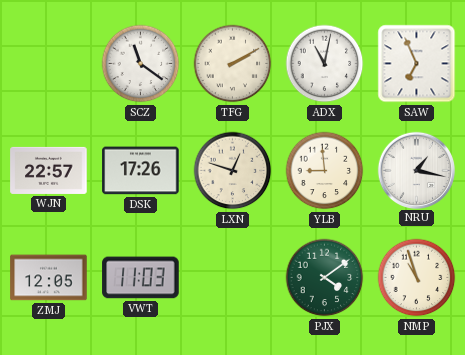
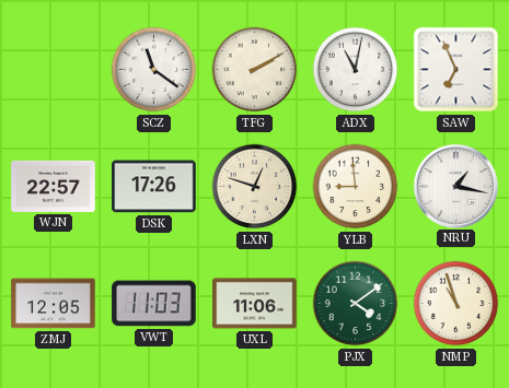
UXL: none -> 11:06
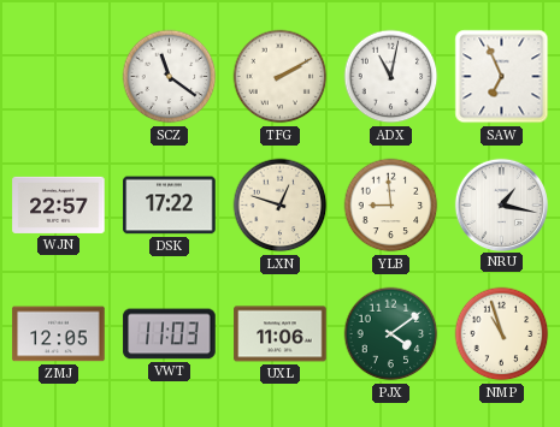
DSK: 17:26 -> 17:22
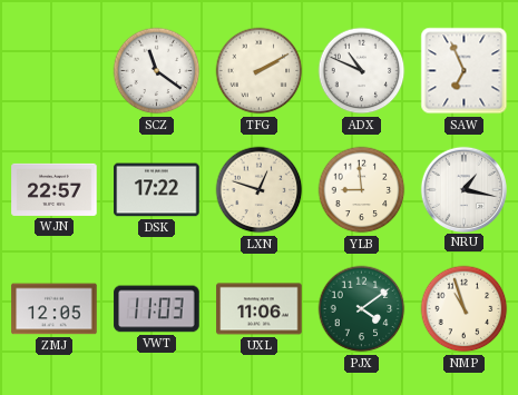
ADX: 11:02 -> 10:49
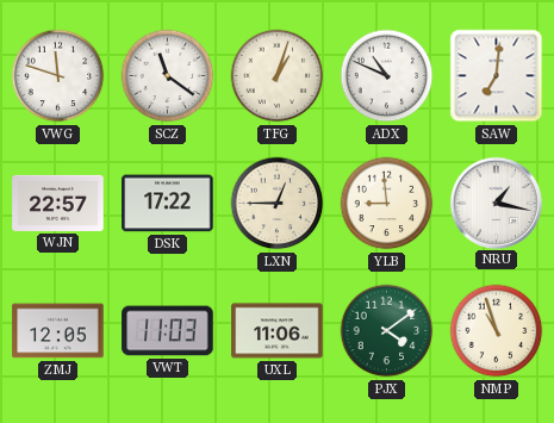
VWG: none -> 11:48
TFG: 2:10 -> 1:03
SAW: 6:56 -> 7:01
LXN: 12:48 -> 12:45
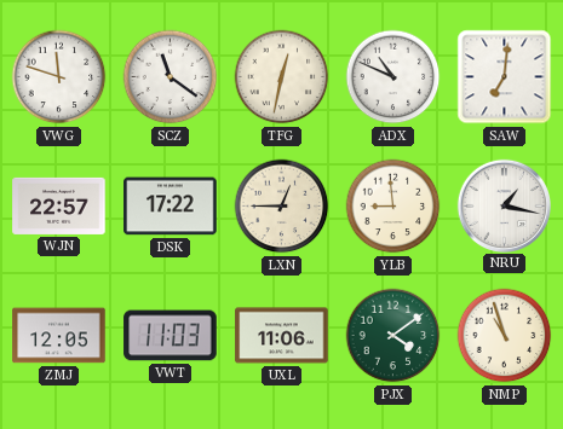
TFG: 1:03 -> 12:32
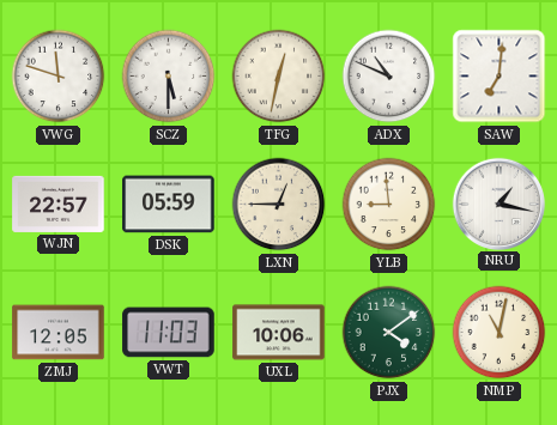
SCZ: 11:21 -> 5:30
DSK: 17:22 -> 05:59
UXL: 11:06 -> 10:06
NMP: 10:57 -> 11:02
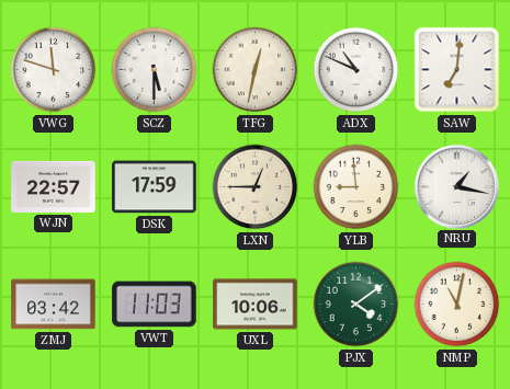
DSK: 05:59 -> 17:59
ZMJ: 12:05 -> 03:42
